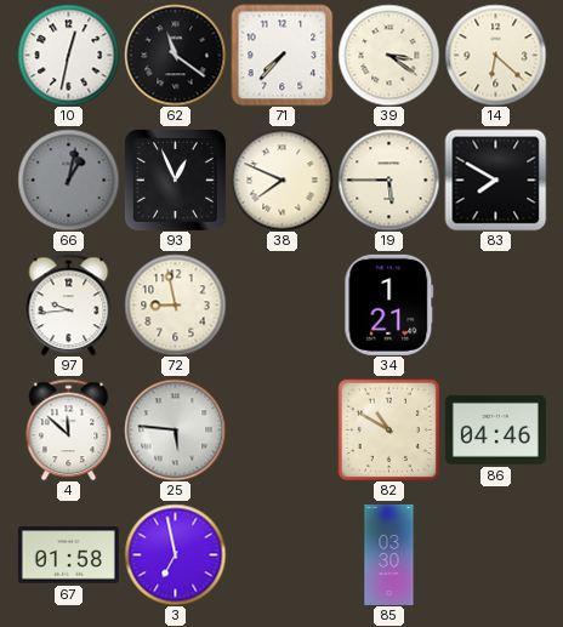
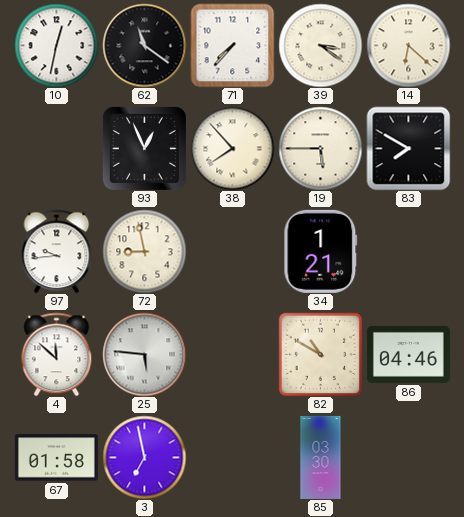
66: 1:02 -> none
38: 7:49 -> 7:53
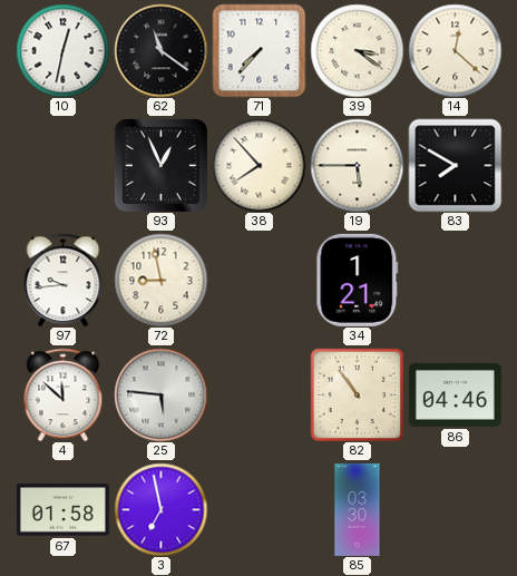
14: 6:22 -> 12:22
82: 10:50 -> 10:54
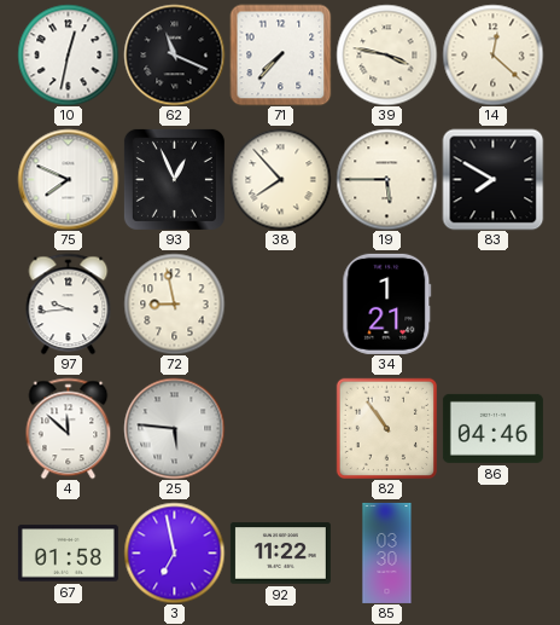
62: 11:21 -> 11:19
39: 3:21 -> 3:47
75: none -> 7:49
92: none -> 11:22
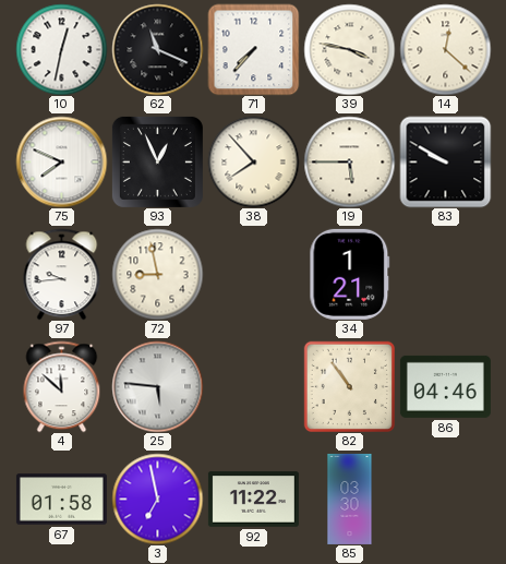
83: 7:50 -> 9:50
